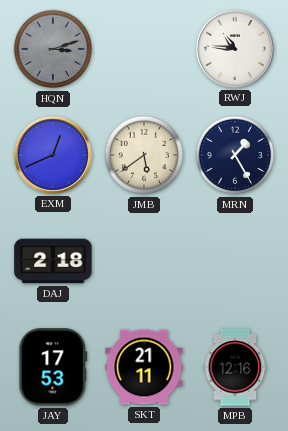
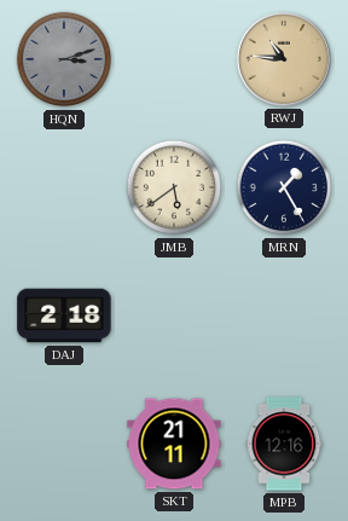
RWJ dial: white -> champagne
EXM: 12:41 -> none
JAY: 17:53 -> none
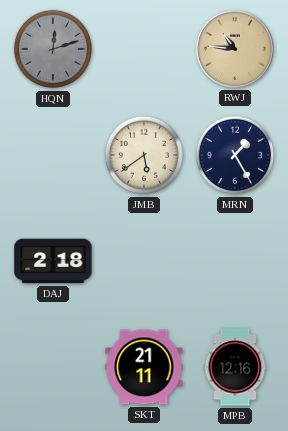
HQN: 3:12 -> 12:12
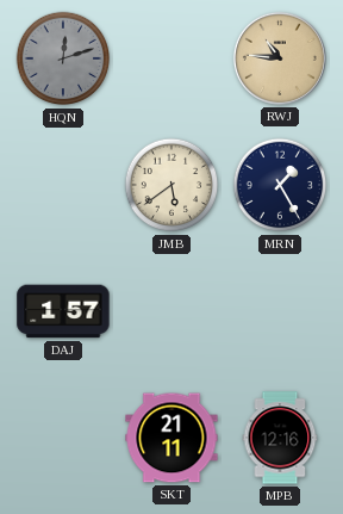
DAJ: 2:18 -> 1:57
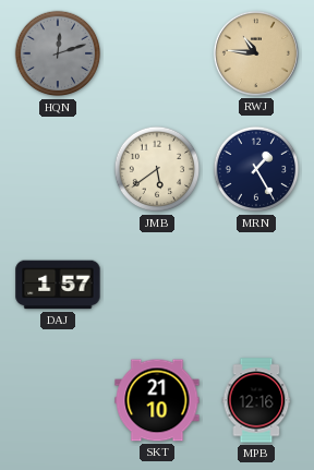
SKT: 21:11 -> 21:10
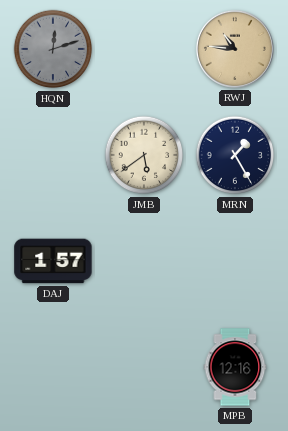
SKT: 21:10 -> none
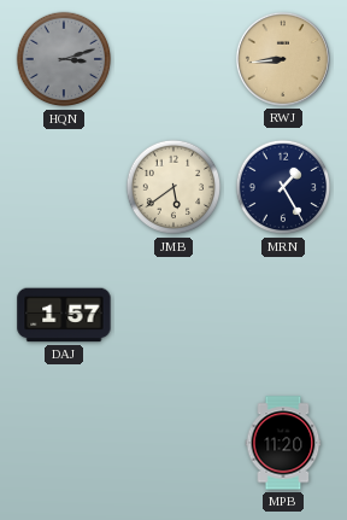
HQN: 12:12 -> 3:12
RWJ: 10:46 -> 8:44
MPB: 12:16 -> 11:20
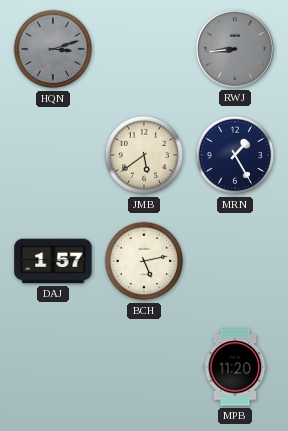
RWJ dial: champagne -> grey
BCH: none -> 5:13
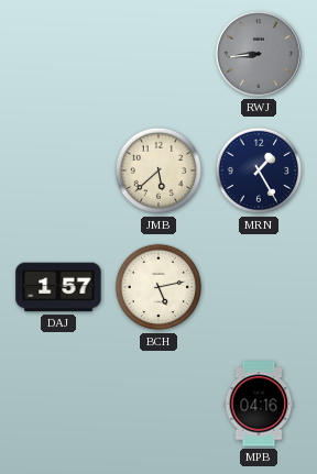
HQN: 3:12 -> none
JMB: 5:39 -> 5:38
MPB: 11:20 -> 04:16
